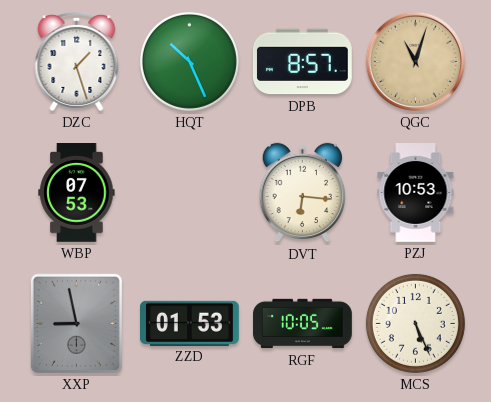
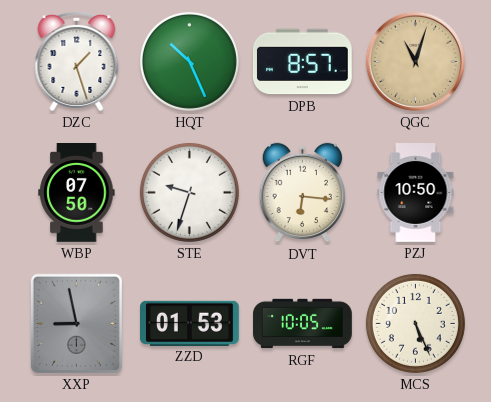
WBP: 07:53 -> 07:50
STE: none -> 9:33
PZJ: 10:53 -> 10:50
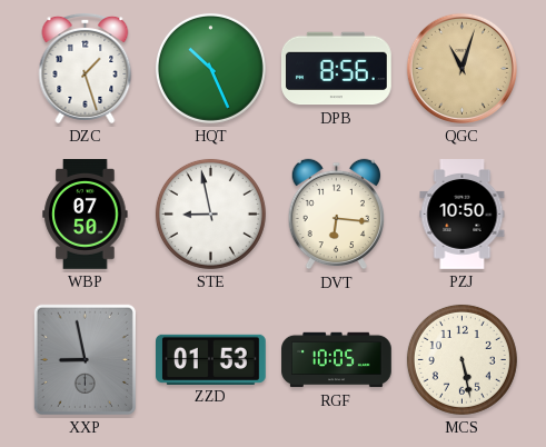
DPB: 8:57 -> 8:56
STE: 9:33 -> 8:58
MCS: 5:26 -> 5:28
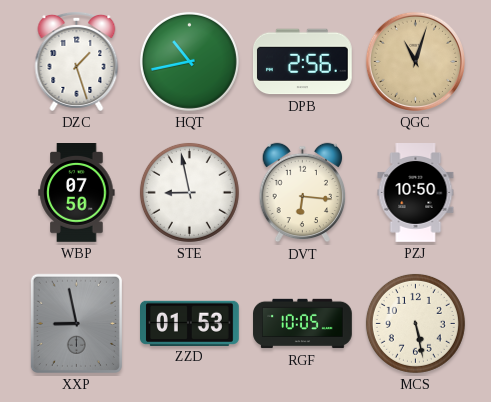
HQT: 10:26 -> 10:43
DPB: 8:56 -> 2:56
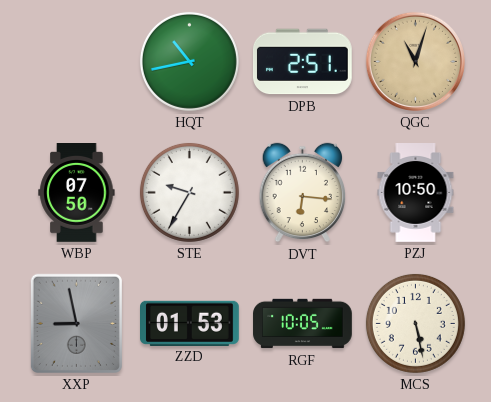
DZC: 1:27 -> none
DPB: 2:56 -> 2:51
STE: 8:58 -> 9:35
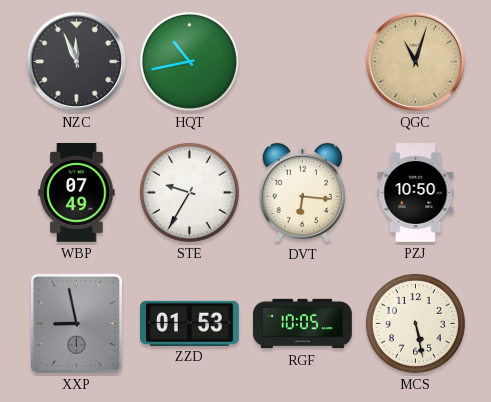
NZC: none -> 11:56
DPB: 2:51 -> none
WBP: 07:50 -> 07:49
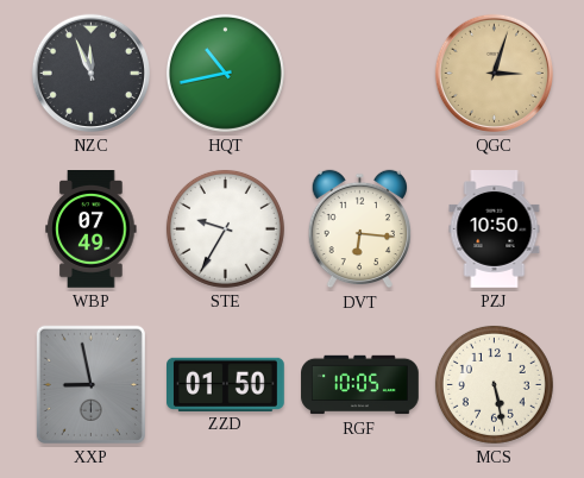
QGC: 11:03 -> 3:03
ZZD: 01:53 -> 01:50
